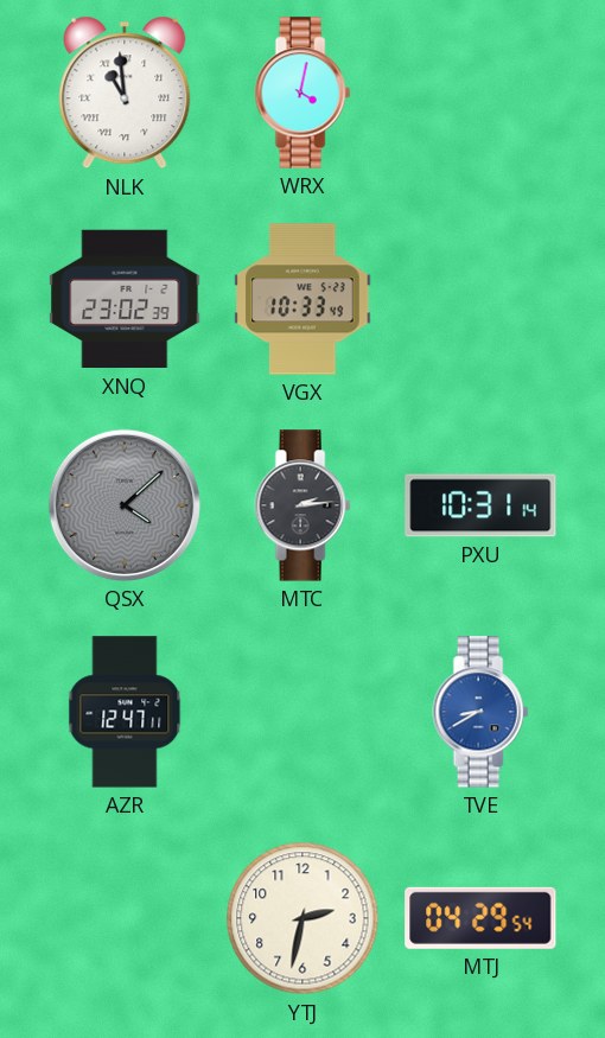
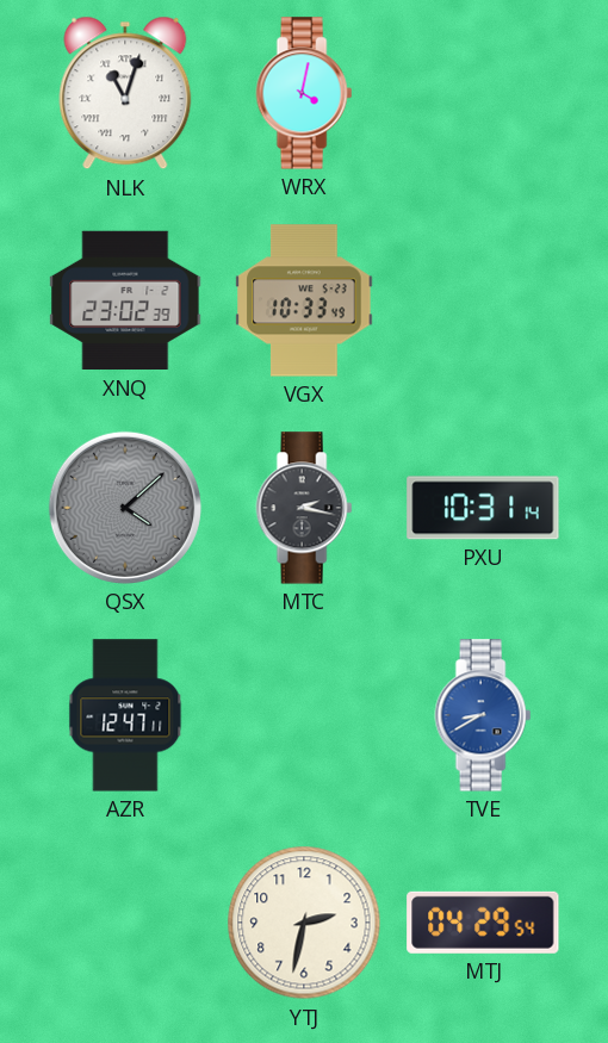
NLK: 10:59 -> 11:03
MTC: 2:14 -> 2:17
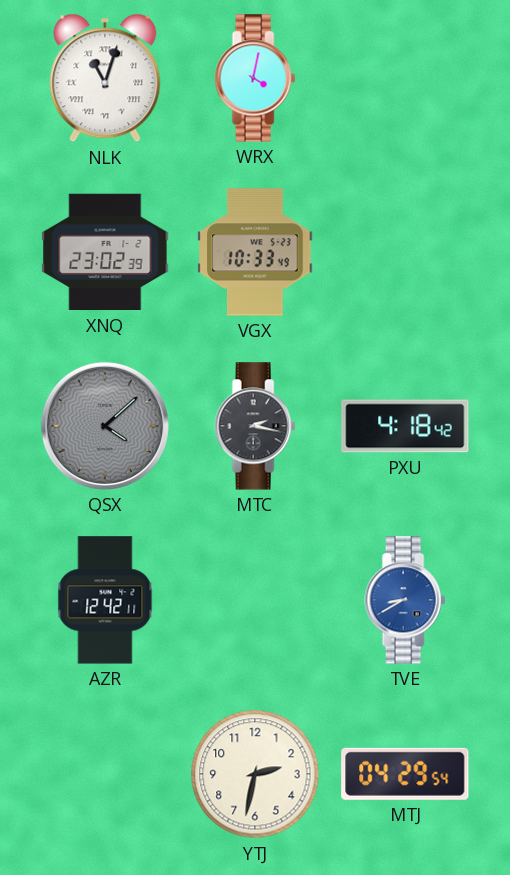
PXU: 10:31 -> 4:18
AZR: 12:47 -> 12:42
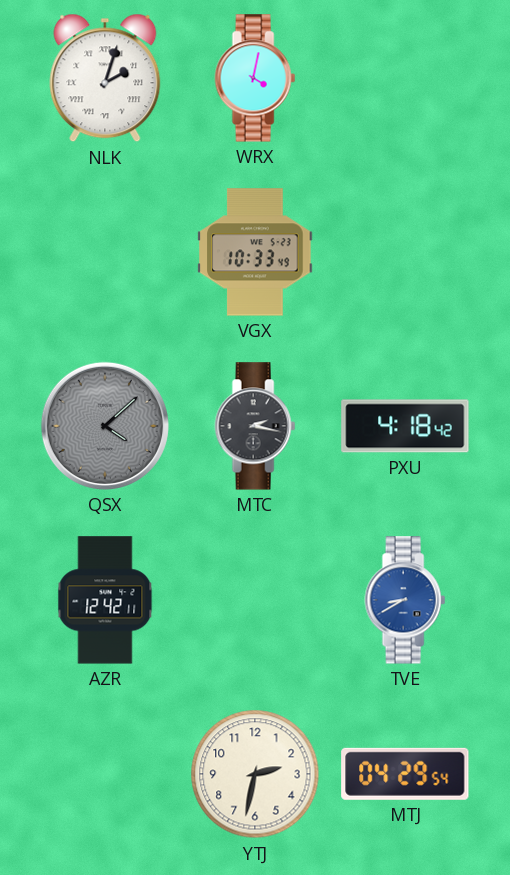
NLK: 11:03 -> 2:03
XNQ: 23:02 -> none
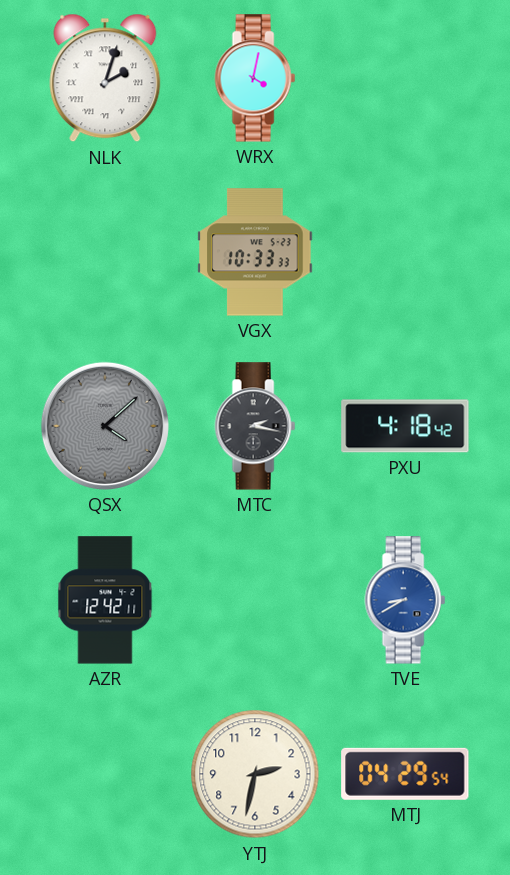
VGX: 10:33:49 -> 10:33:33
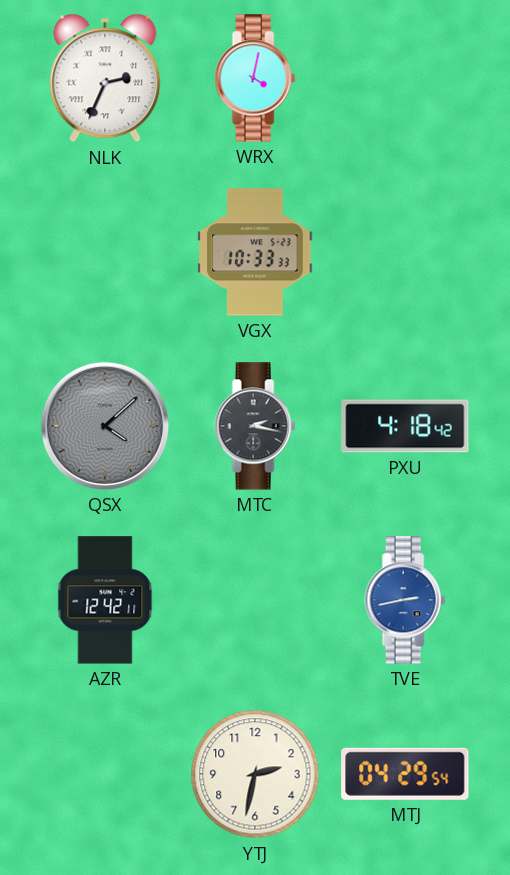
NLK: 2:03 -> 2:34
TVE: 8:40 -> 2:43
